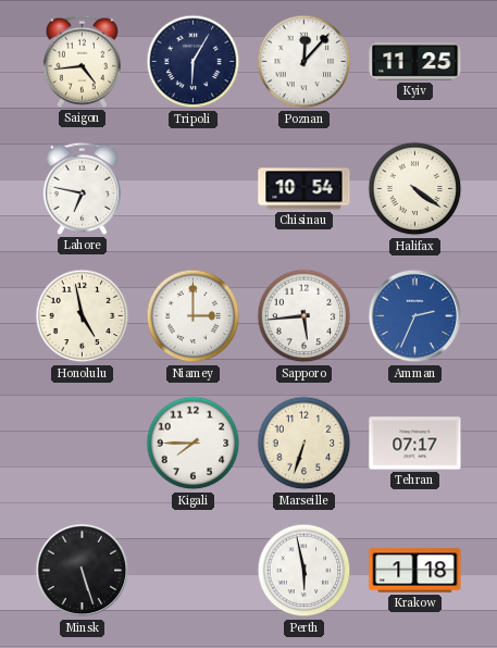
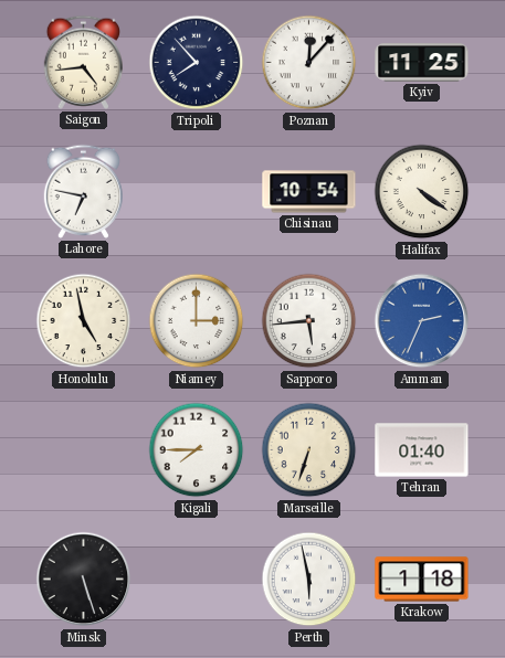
Tripoli: 6:05 -> 7:53
Tehran: 07:17 -> 01:40
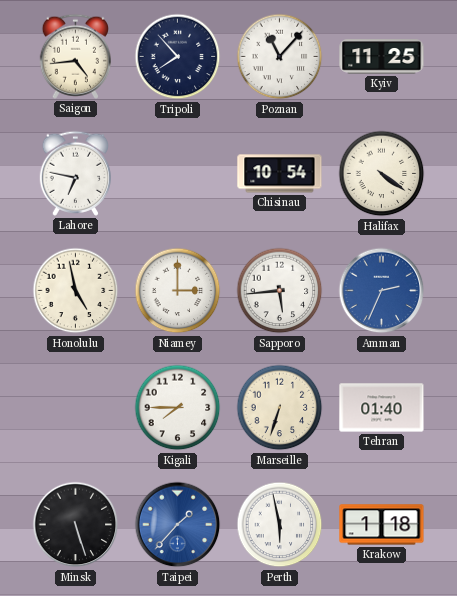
Poznan: 12:07 -> 11:07
Taipei: none -> 1:37
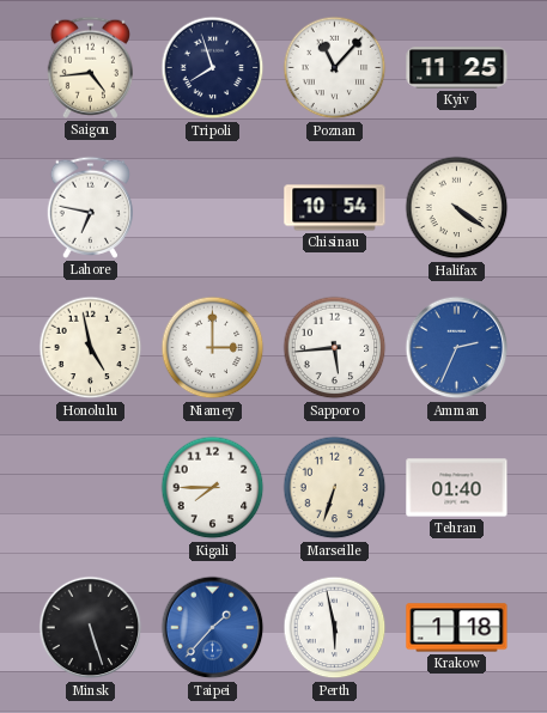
Tripoli: 7:53 -> 7:57
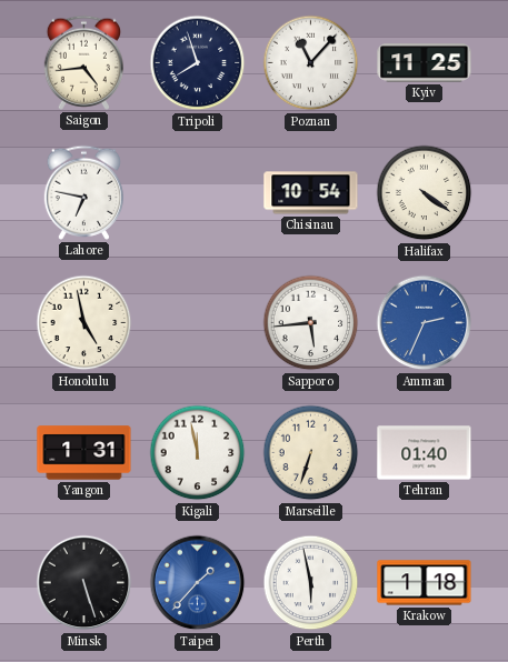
Niamey: 3:00 -> none
Yangon: none -> 1:31
Kigali: 7:45 -> 11:58
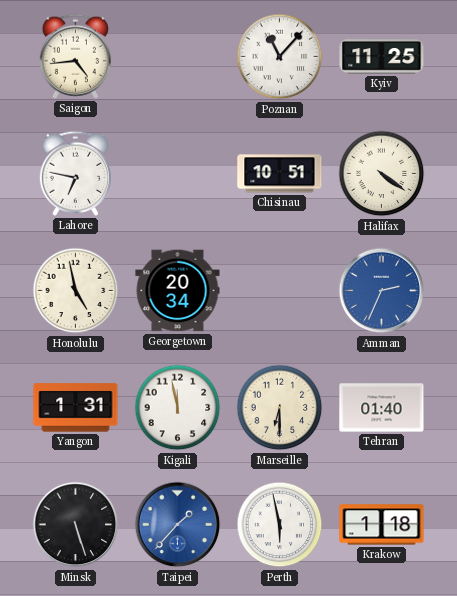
Tripoli: 7:57 -> none
Chisinau: 10:54 -> 10:51
Georgetown: none -> 20:34
Sapporo: 5:44 -> none
Marseille: 6:33 -> 6:30
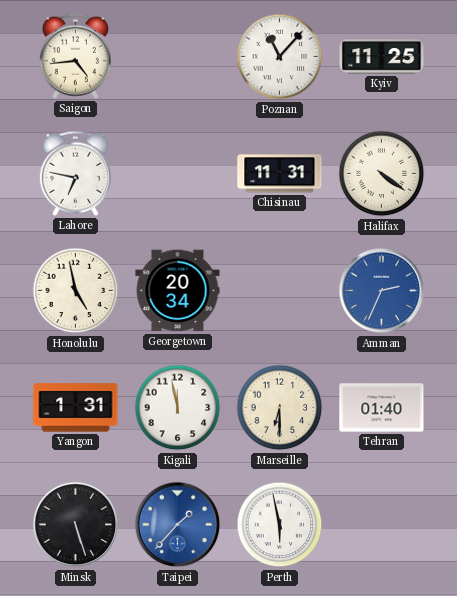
Chisinau: 10:51 -> 11:31
Krakow: 1:18 -> none
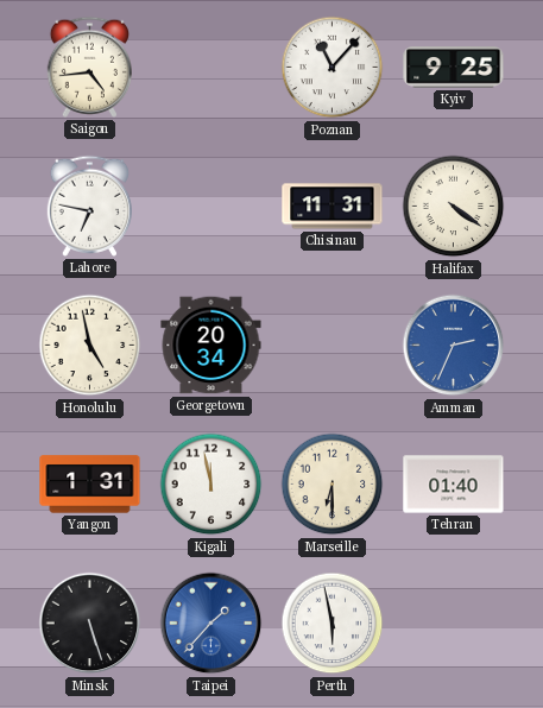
Kyiv: 11:25 -> 9:25
